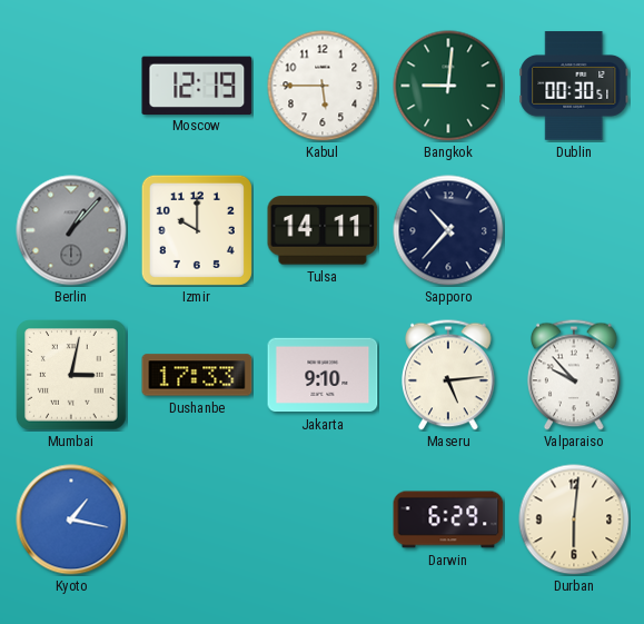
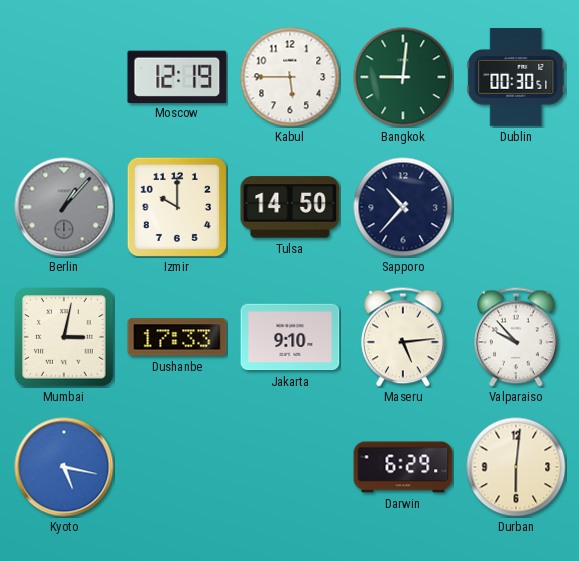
Tulsa: 14:11 -> 14:50
Kyoto: 1:17 -> 5:17
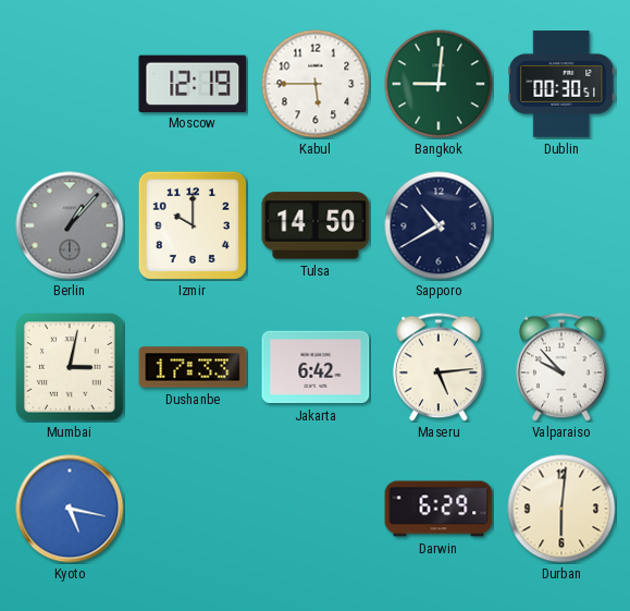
Sapporo: 10:37 -> 10:40
Jakarta: 9:10 -> 6:42
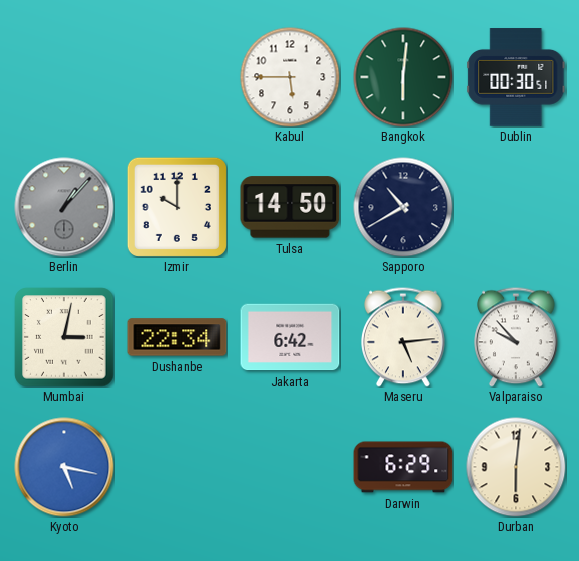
Moscow: 12:19 -> none
Bangkok: 9:01 -> 6:01
Dushanbe: 17:33 -> 22:34
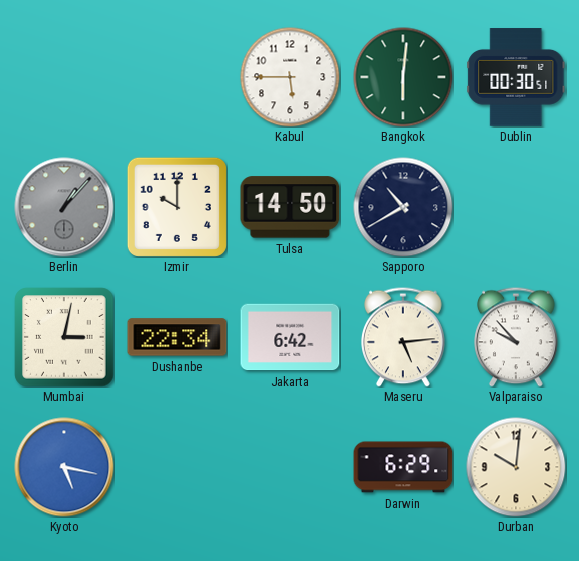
Durban: 6:01 -> 10:01
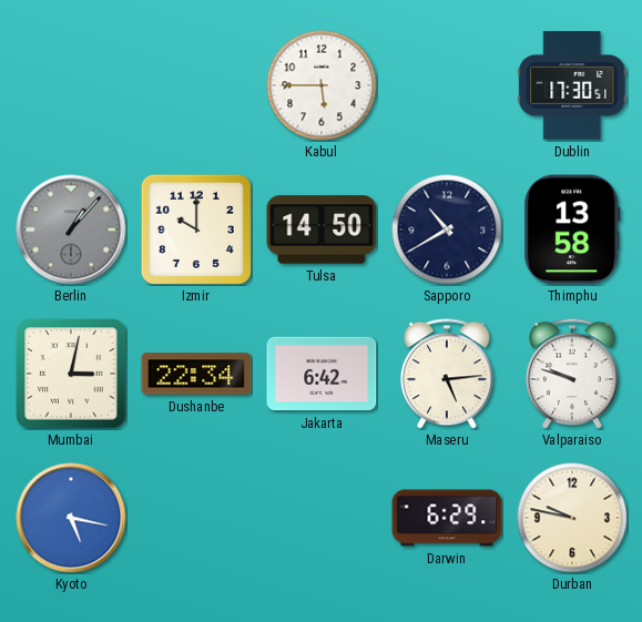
Bangkok: 6:01 -> none
Dublin: 00:30 -> 17:30
Thimphu: none -> 13:58
Valparaiso: 9:53 -> 9:48
Durban: 10:01 -> 9:47
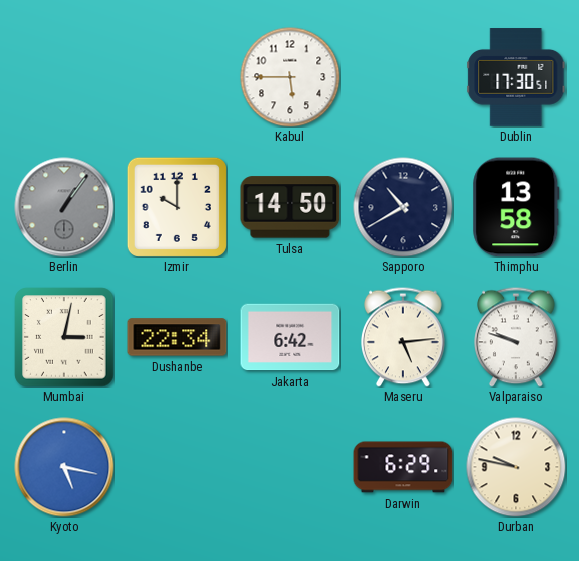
Berlin: 1:07 -> 1:06
